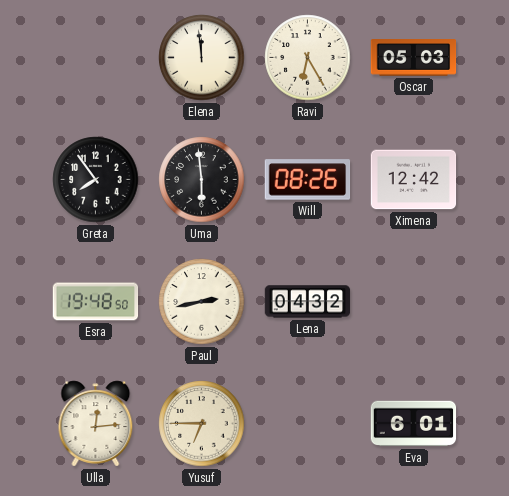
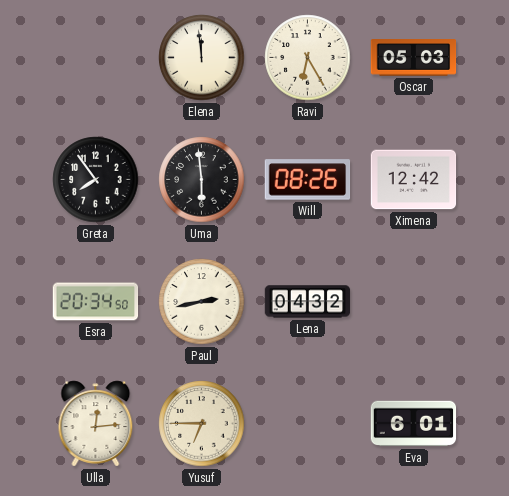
Esra: 19:48 -> 20:34
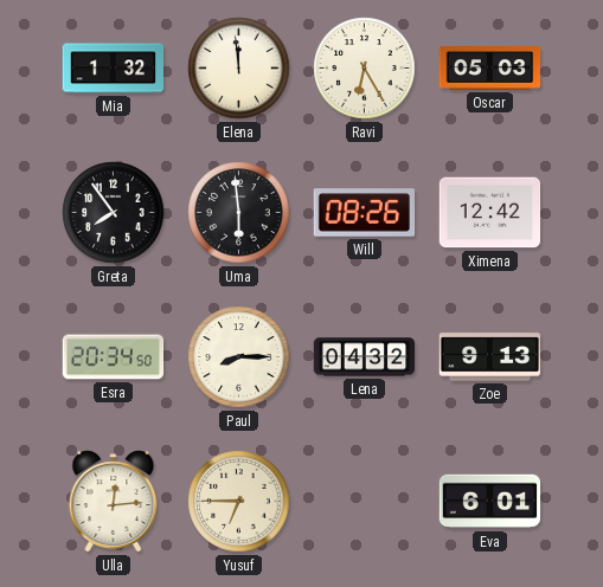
Mia: none -> 1:32
Paul: 2:43 -> 8:15
Zoe: none -> 9:13
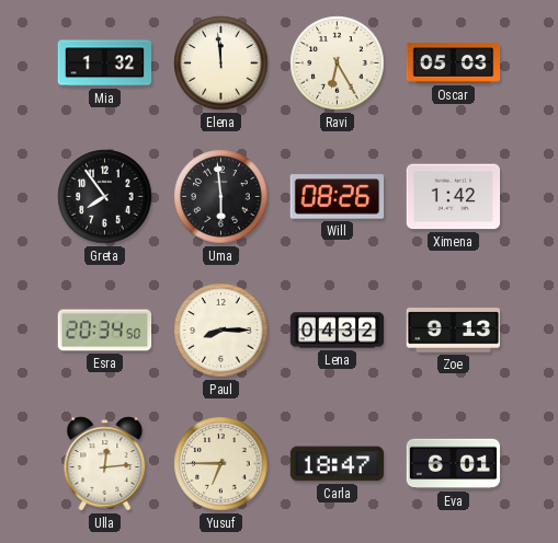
Ximena: 12:42 -> 1:42
Carla: none -> 18:47
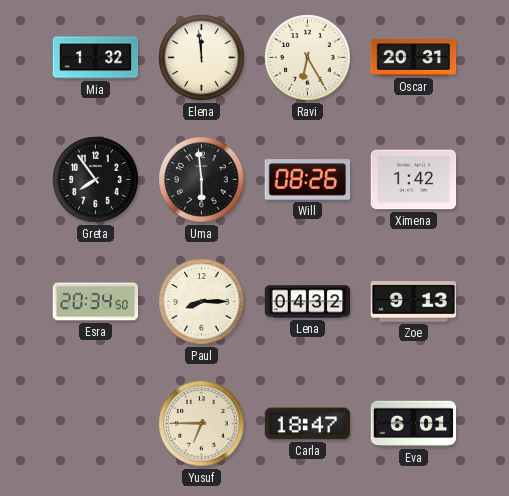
Oscar: 05:03 -> 20:31
Ulla: 12:14 -> none
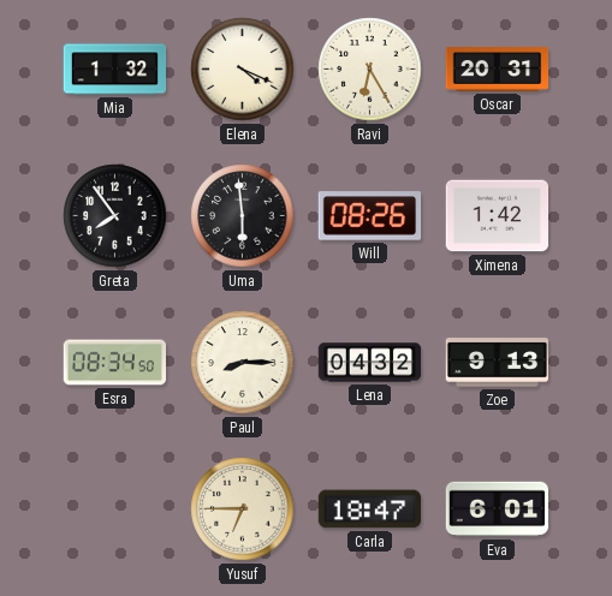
Elena: 11:59 -> 4:19
Esra: 20:34 -> 08:34
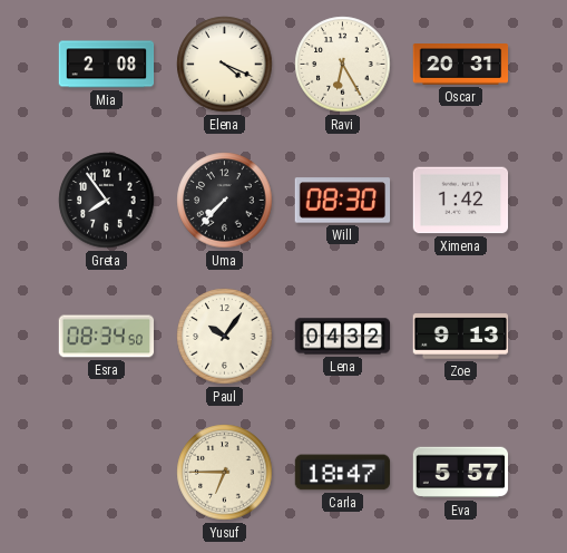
Mia: 1:32 -> 2:08
Uma: 5:59 -> 7:37
Will: 08:26 -> 08:30
Paul: 8:15 -> 10:06
Eva: 6:01 -> 5:57
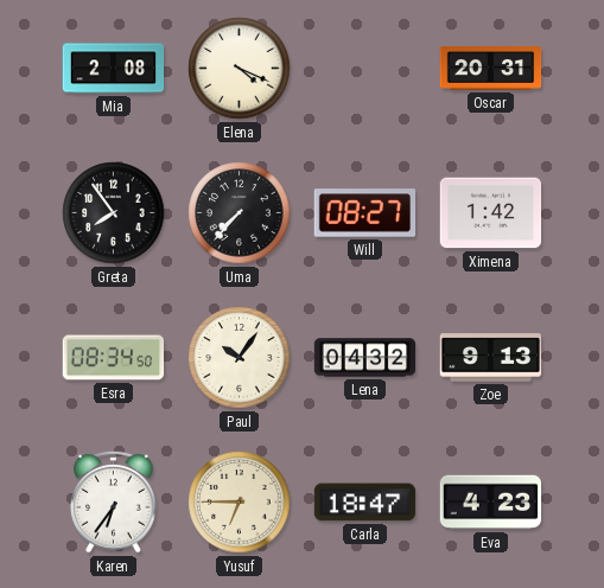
Ravi: 6:25 -> none
Will: 08:30 -> 08:27
Karen: none -> 6:36
Eva: 5:57 -> 4:23
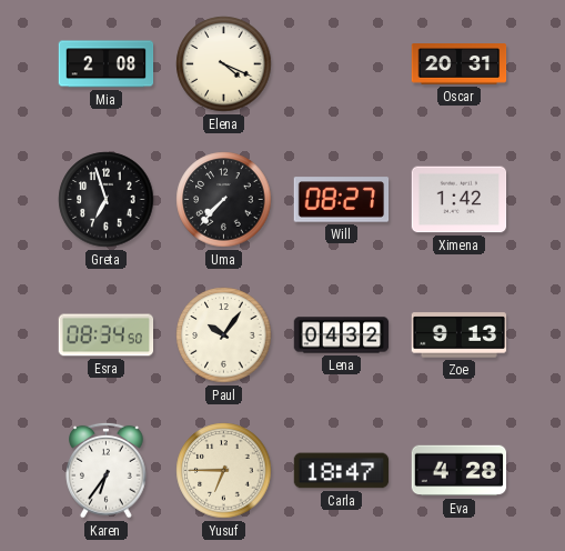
Greta: 7:54 -> 6:57
Eva: 4:23 -> 4:28
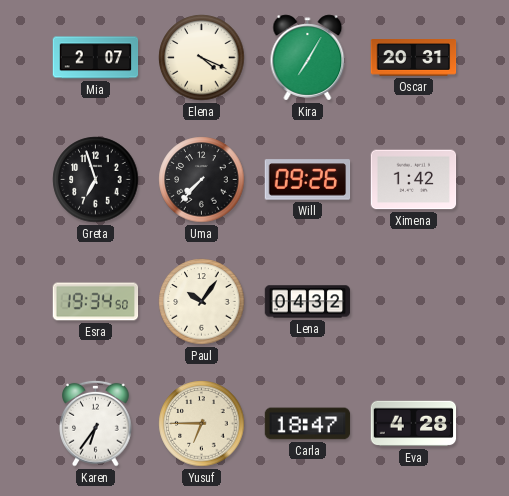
Mia: 2:08 -> 2:07
Kira: none -> 7:05
Will: 08:27 -> 09:26
Esra: 08:34 -> 19:34
Zoe: 9:13 -> none
